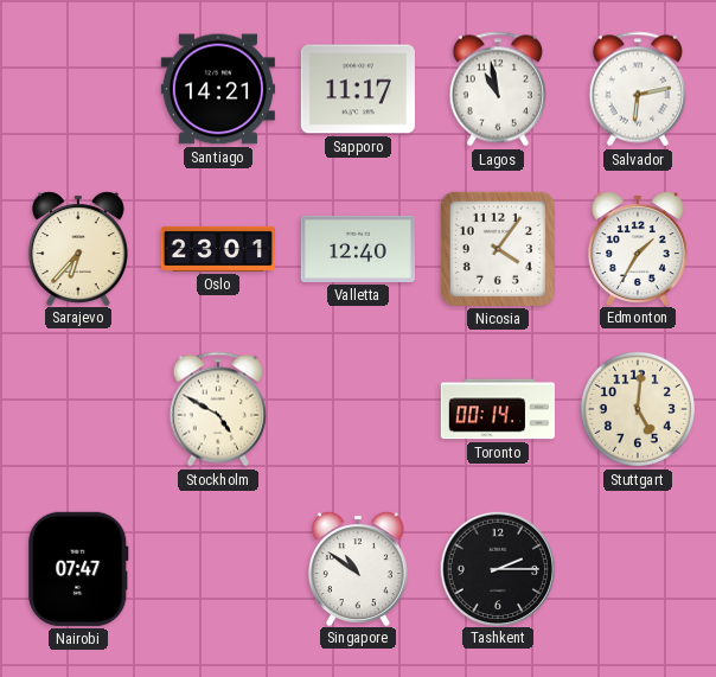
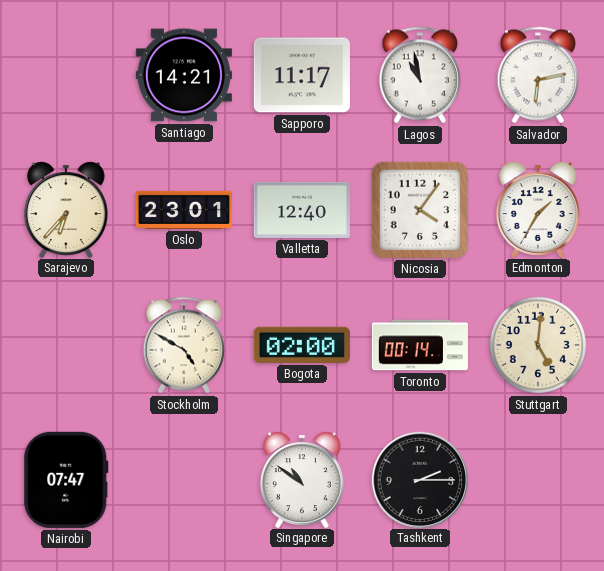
Bogota: none -> 02:00
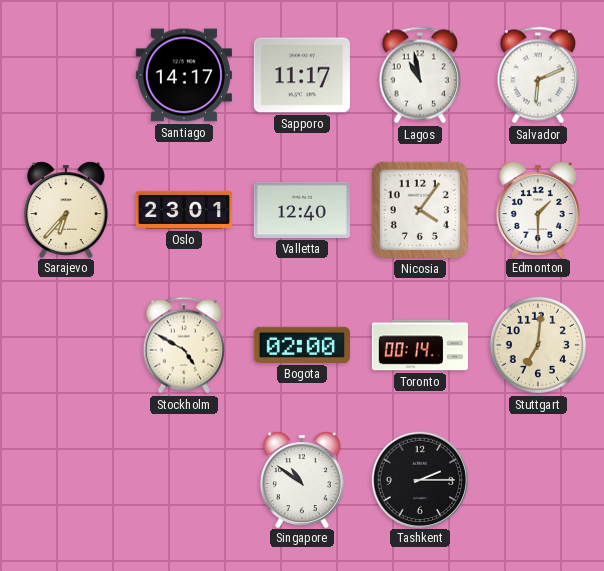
Santiago: 14:21 -> 14:17
Salvador: 6:13 -> 6:11
Edmonton: 1:35 -> 1:30
Stuttgart: 5:01 -> 7:01
Nairobi: 07:47 -> none
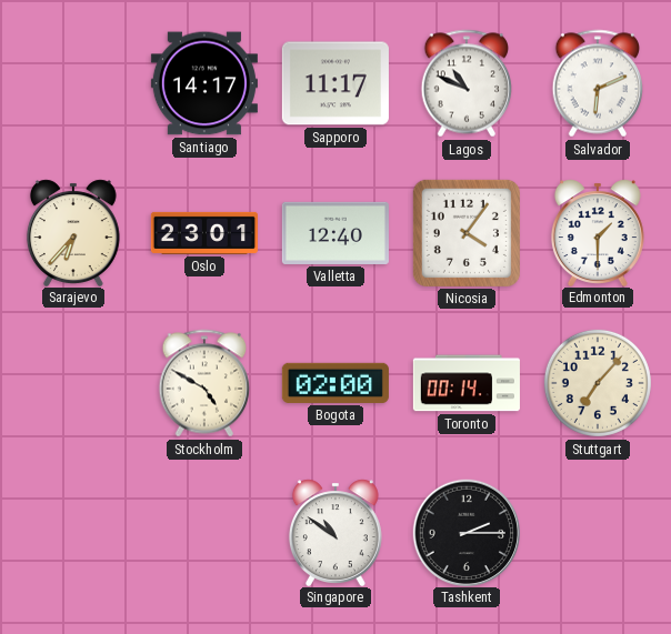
Lagos: 10:58 -> 10:49
Stuttgart: 7:01 -> 7:07
